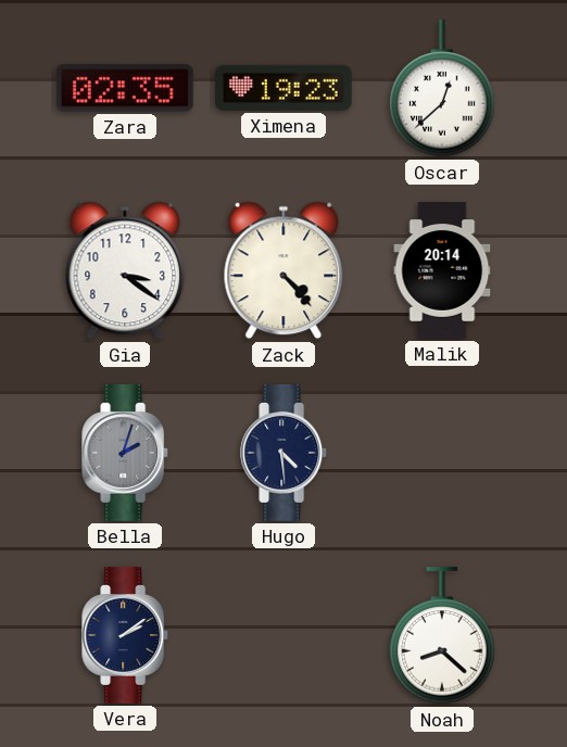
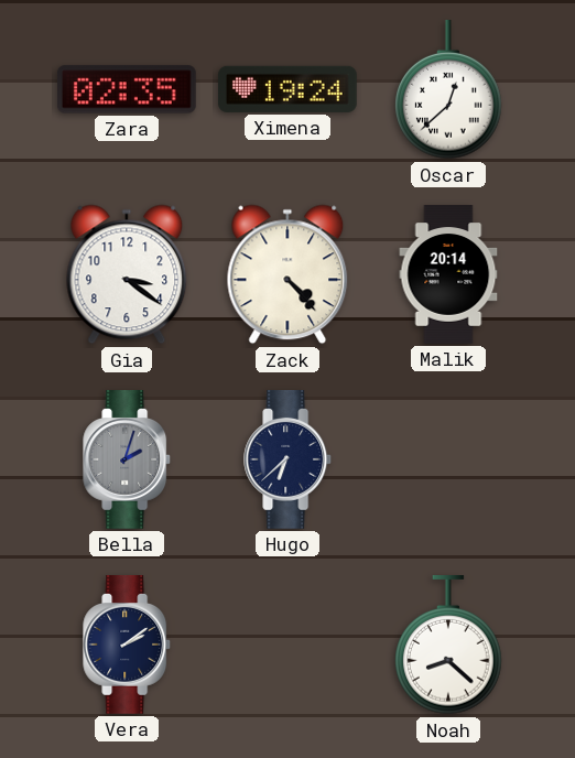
Ximena: 19:23 -> 19:24
Hugo: 4:29 -> 6:38
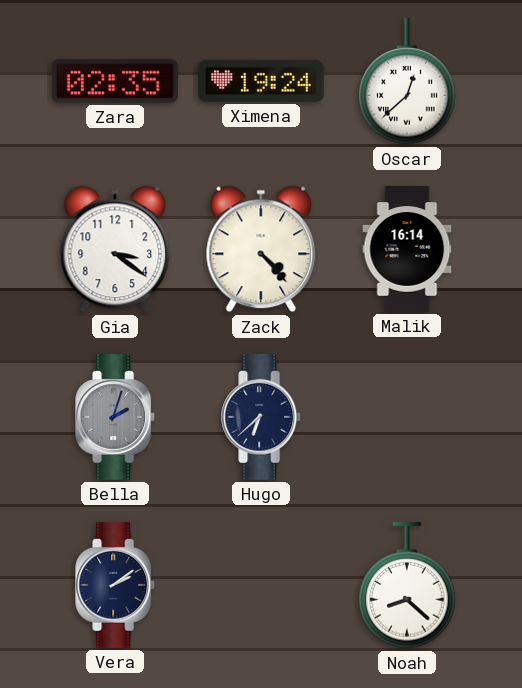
Malik: 20:14 -> 16:14
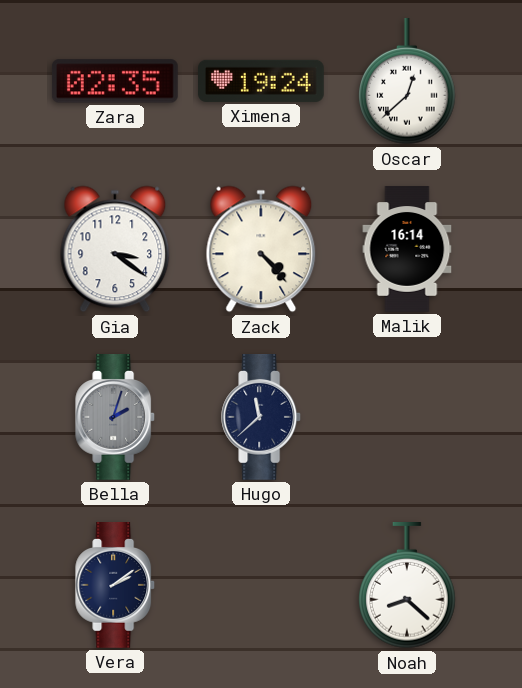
Hugo: 6:38 -> 11:38
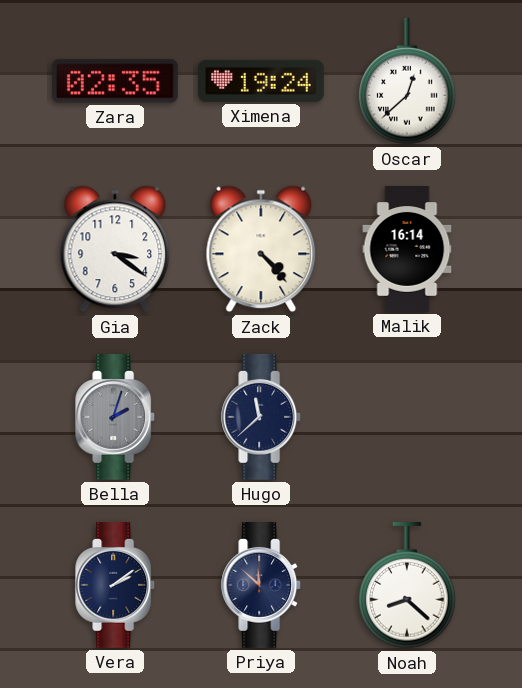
Priya: none -> 11:52
